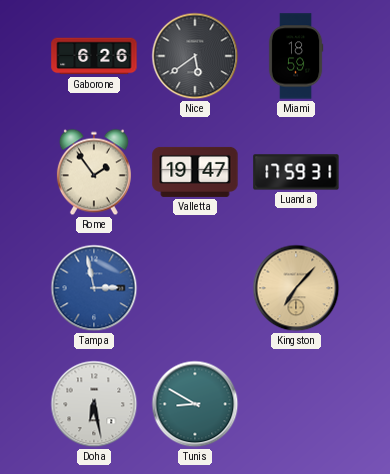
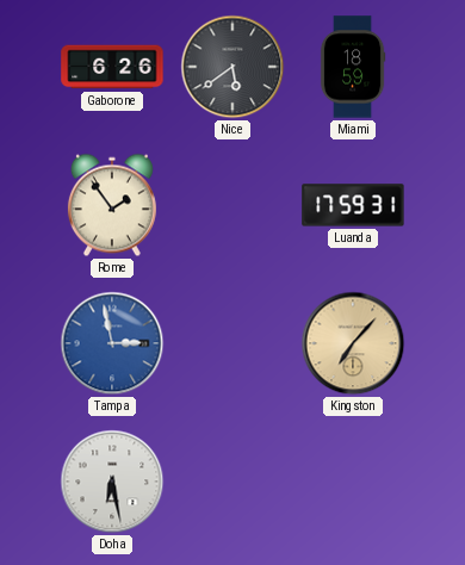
Valletta: 19:47 -> none
Tunis: 8:50 -> none
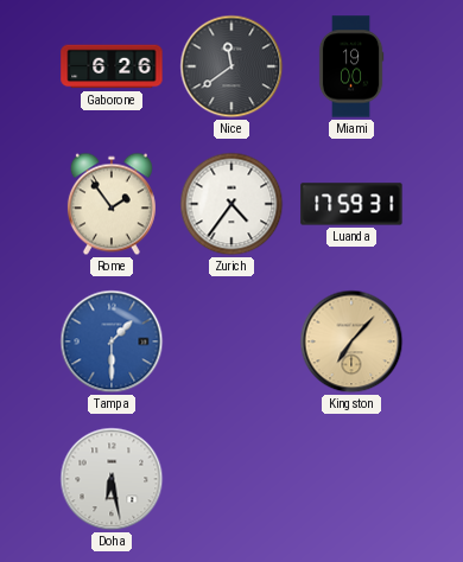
Nice: 5:39 -> 11:39
Miami: 18:59 -> 19:00
Zurich: none -> 4:36
Tampa: 2:58 -> 1:30
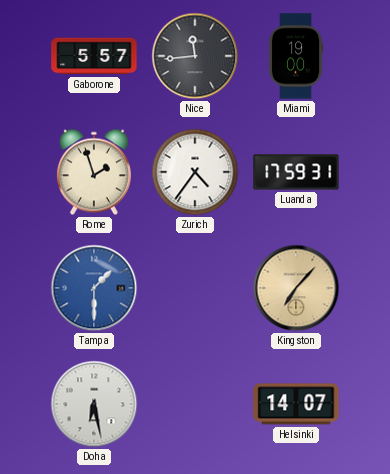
Gaborone: 6:26 -> 5:57
Nice: 11:39 -> 11:44
Rome: 1:54 -> 1:57
Helsinki: none -> 14:07
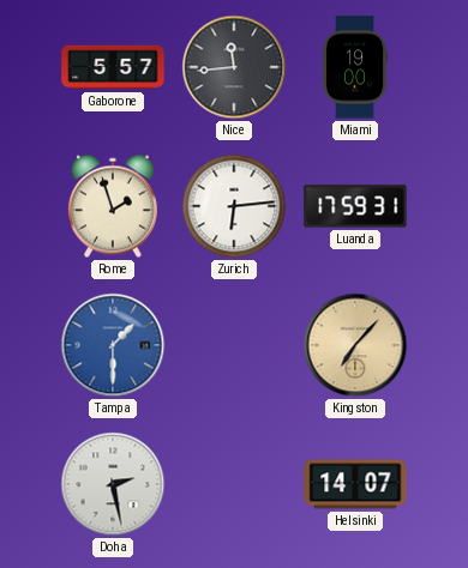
Zurich: 4:36 -> 6:14
Doha: 6:28 -> 2:28
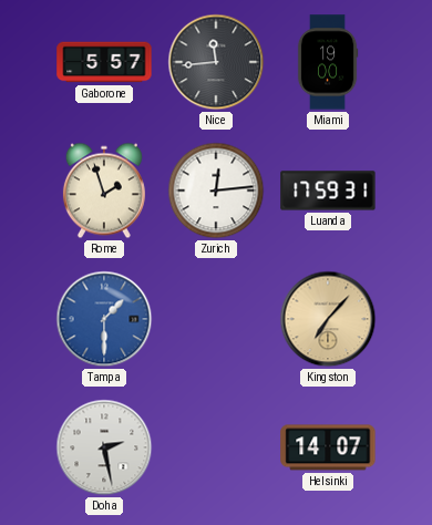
Zurich: 6:14 -> 12:14
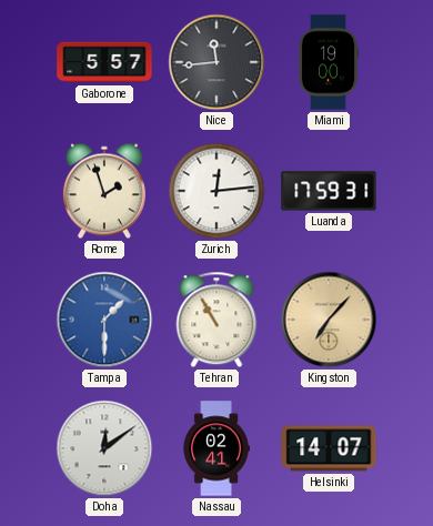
Tehran: none -> 10:55
Doha: 2:28 -> 12:09
Nassau: none -> 02:41
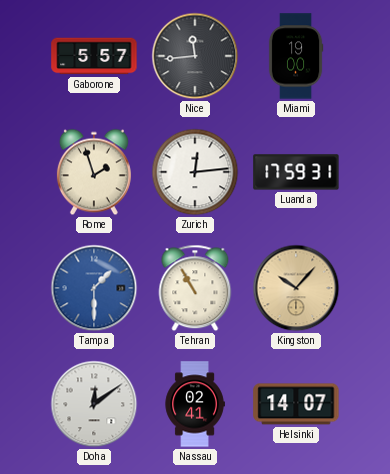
Kingston: 7:07 -> 10:07
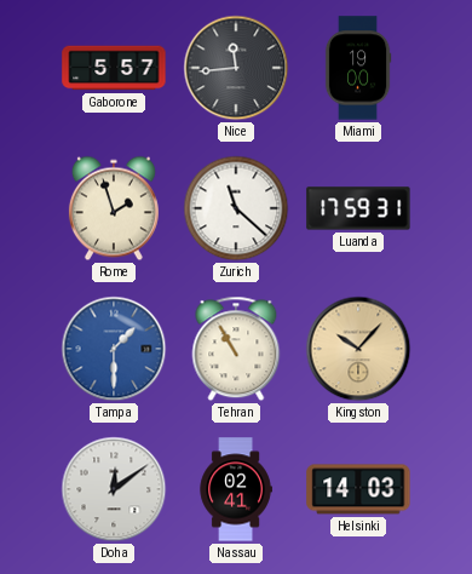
Zurich: 12:14 -> 11:22
Helsinki: 14:07 -> 14:03
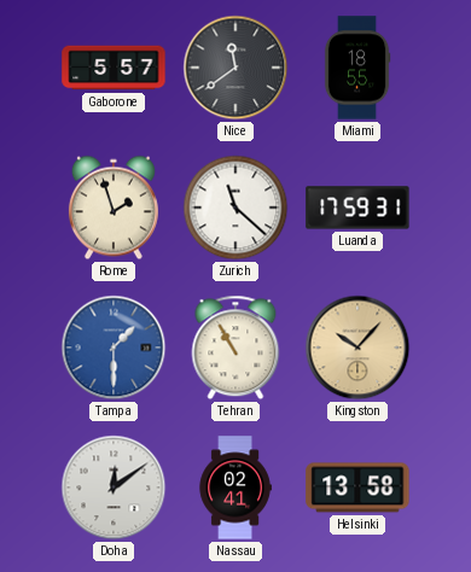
Nice: 11:44 -> 11:39
Miami: 19:00 -> 18:55
Helsinki: 14:03 -> 13:58
